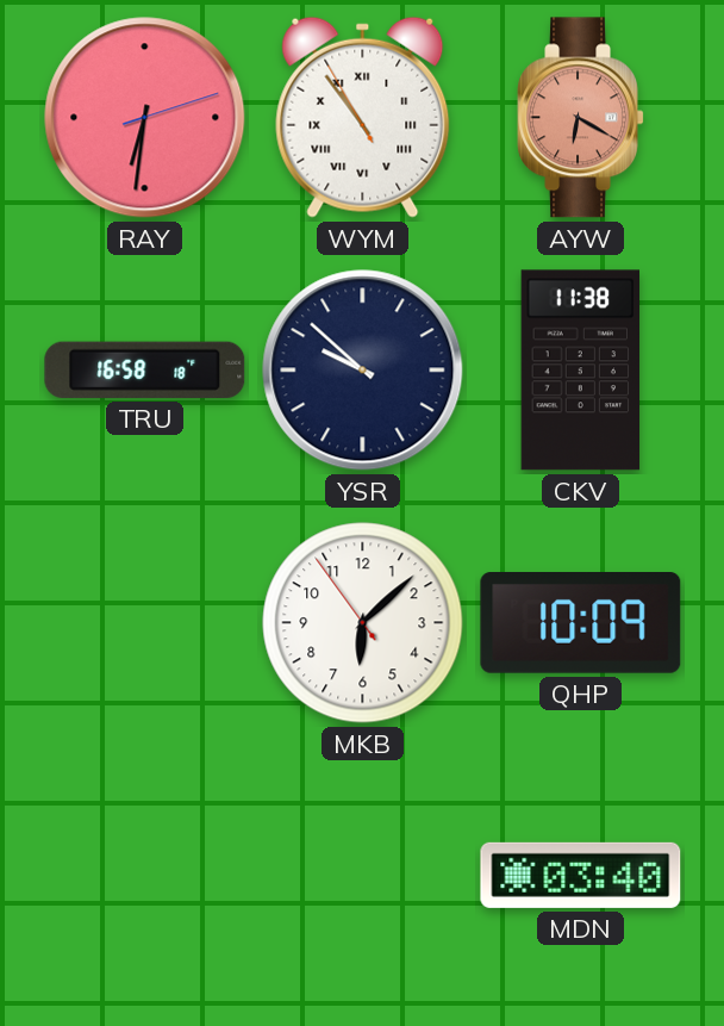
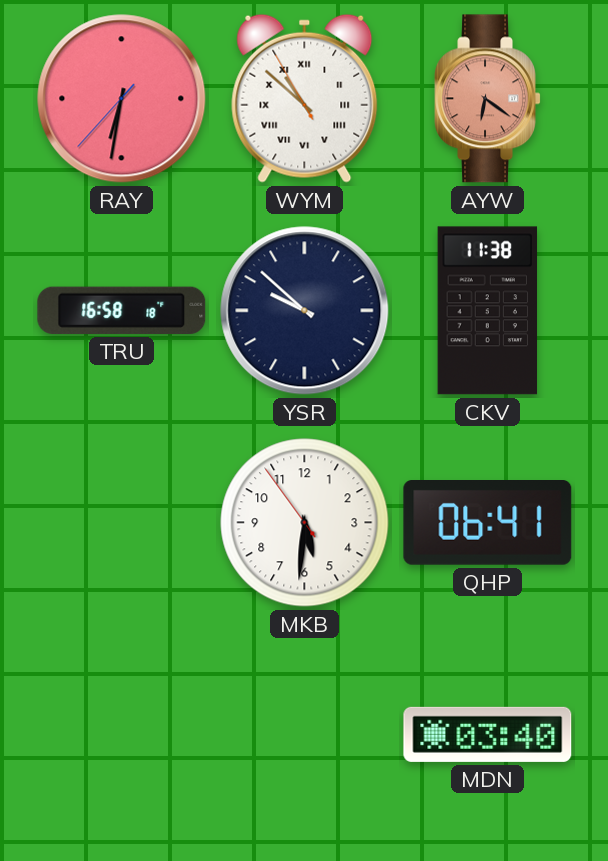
RAY: 6:31:12 -> 6:31:37
WYM: 10:53 -> 10:51
AYW: 6:20 -> 6:21
MKB: 6:07 -> 5:30
QHP: 10:09 -> 06:41
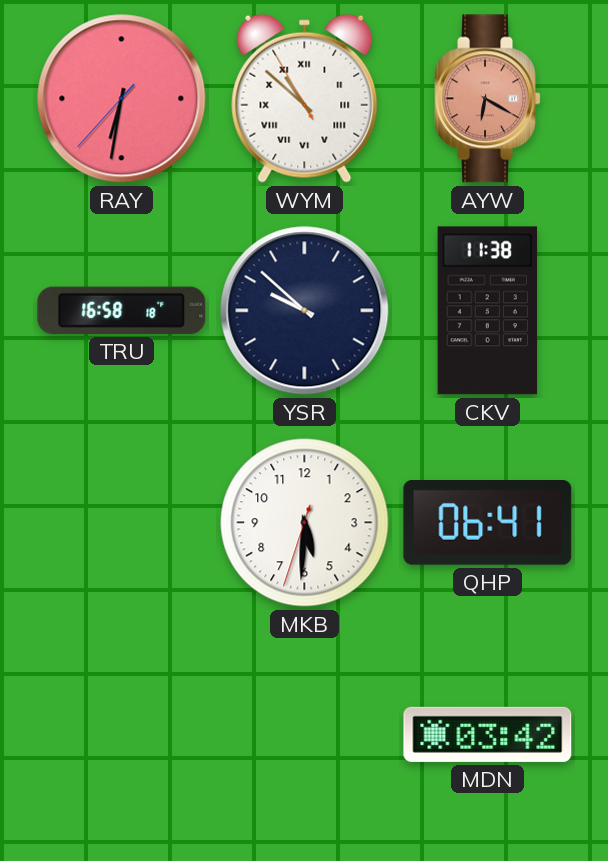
AYW: 6:21 -> 6:20
MKB: 5:30:54 -> 5:30:33
MDN: 03:40 -> 03:42
